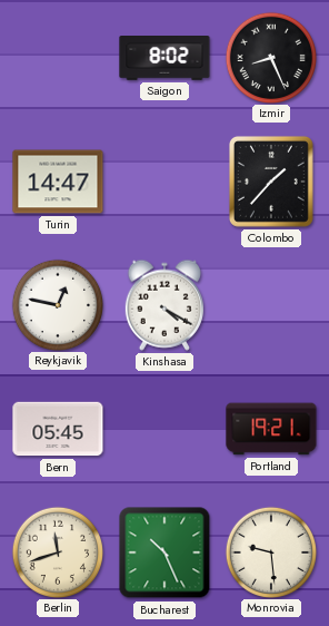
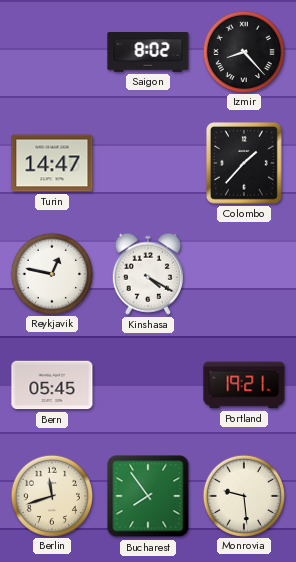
Izmir: 8:26 -> 8:23
Bucharest: 10:26 -> 7:54
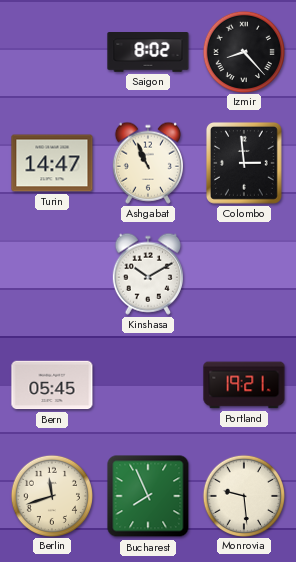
Ashgabat: none -> 10:56
Colombo: 1:37 -> 2:59
Reykjavik: 12:47 -> none
Kinshasa: 4:20 -> 10:10
Bucharest: 7:54 -> 7:56
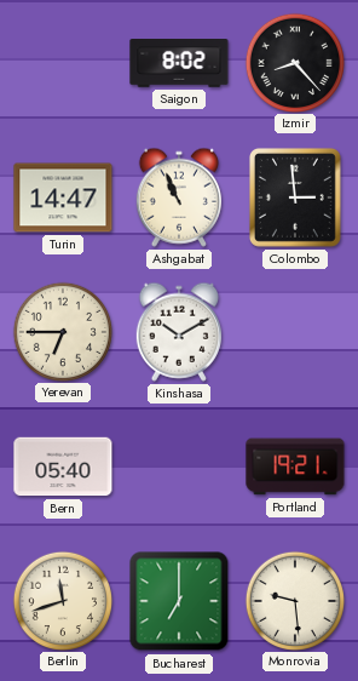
Yerevan: none -> 6:45
Bern: 05:45 -> 05:40
Bucharest: 7:56 -> 7:00
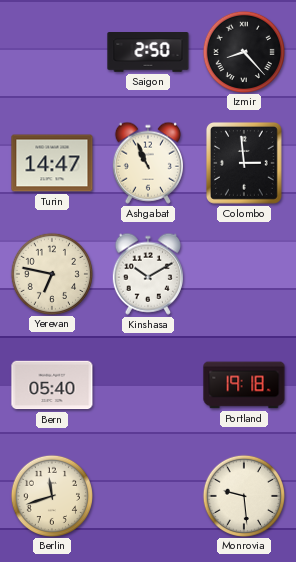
Saigon: 8:02 -> 2:50
Yerevan: 6:45 -> 6:47
Portland: 19:21 -> 19:18
Bucharest: 7:00 -> none
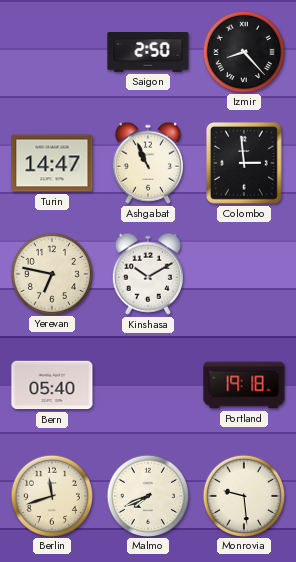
Malmo: none -> 7:41
